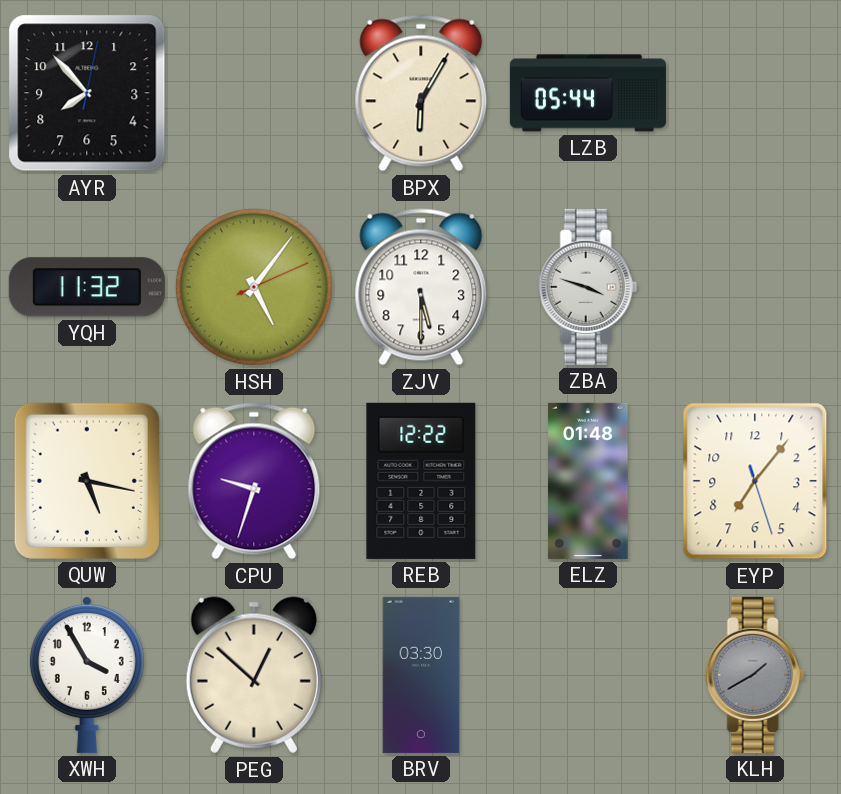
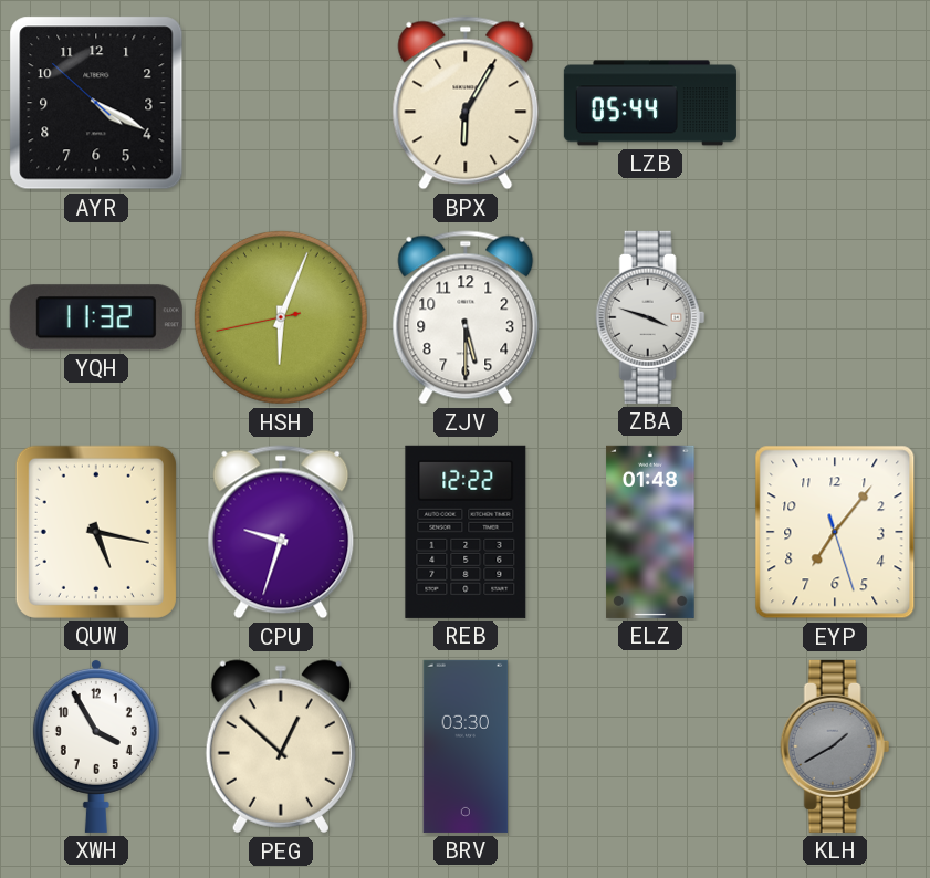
AYR: 7:53 -> 4:19
HSH: 5:06 -> 6:03
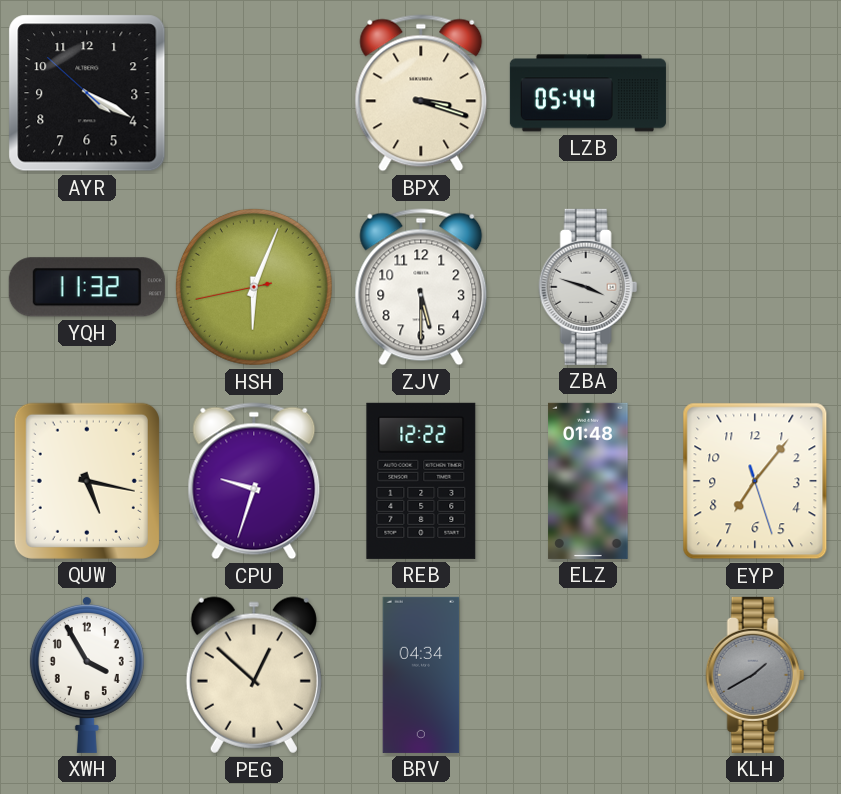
BPX: 6:05 -> 3:18
BRV: 03:30 -> 04:34
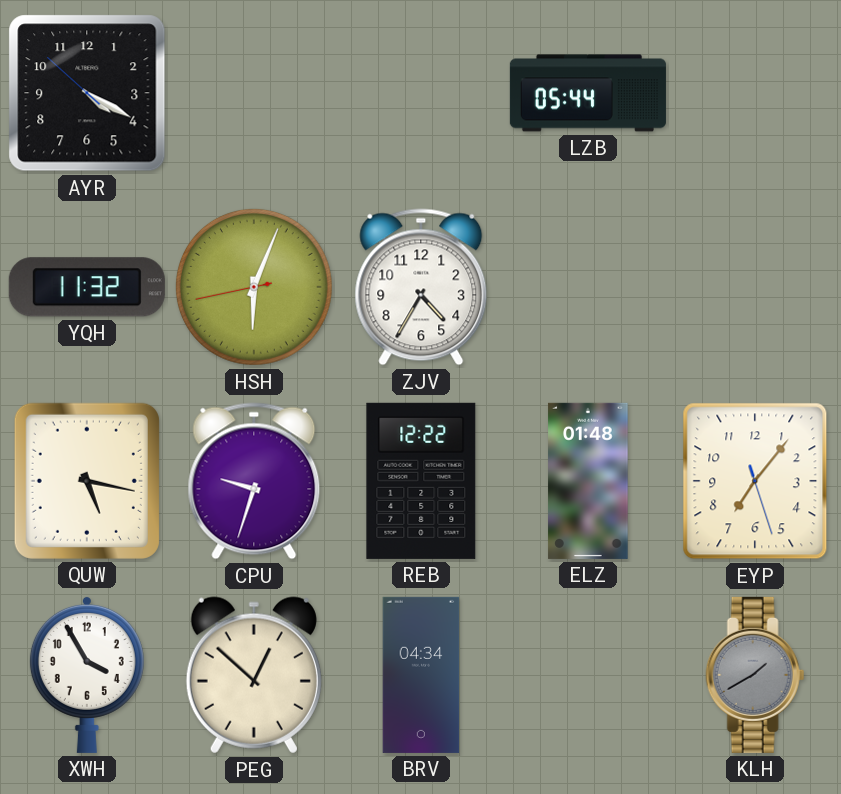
BPX: 3:18 -> none
ZJV: 5:30 -> 4:35
ZBA: 3:48 -> none
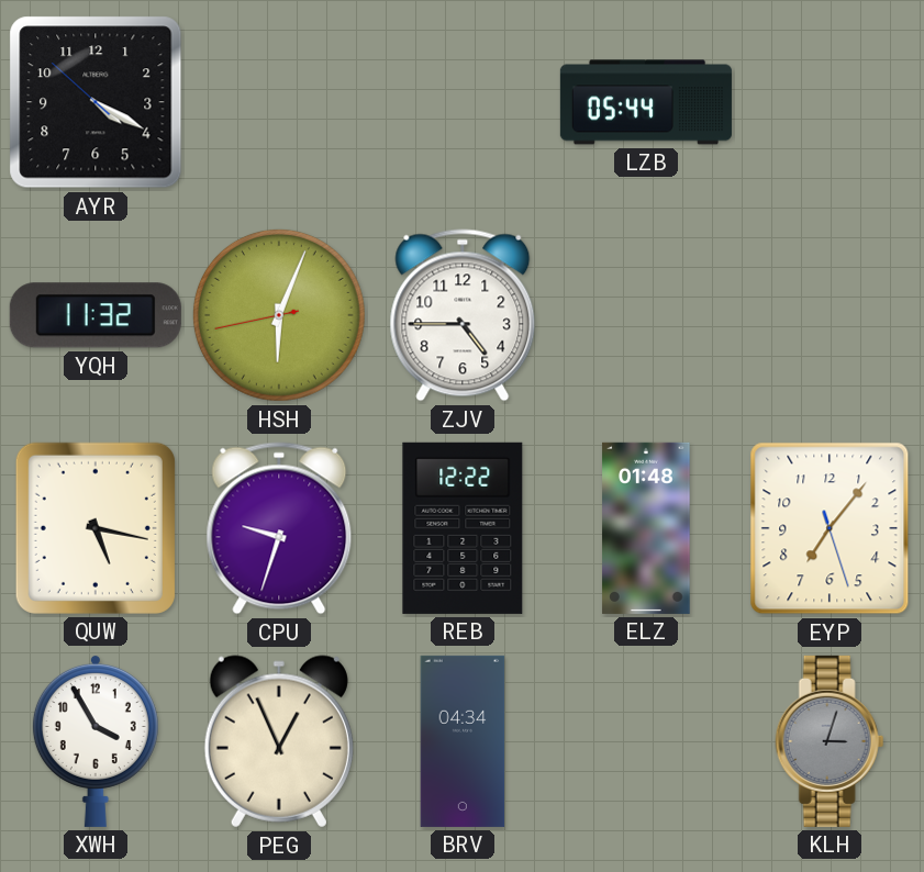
ZJV: 4:35 -> 4:45
PEG: 12:52 -> 12:56
KLH: 1:40 -> 3:03
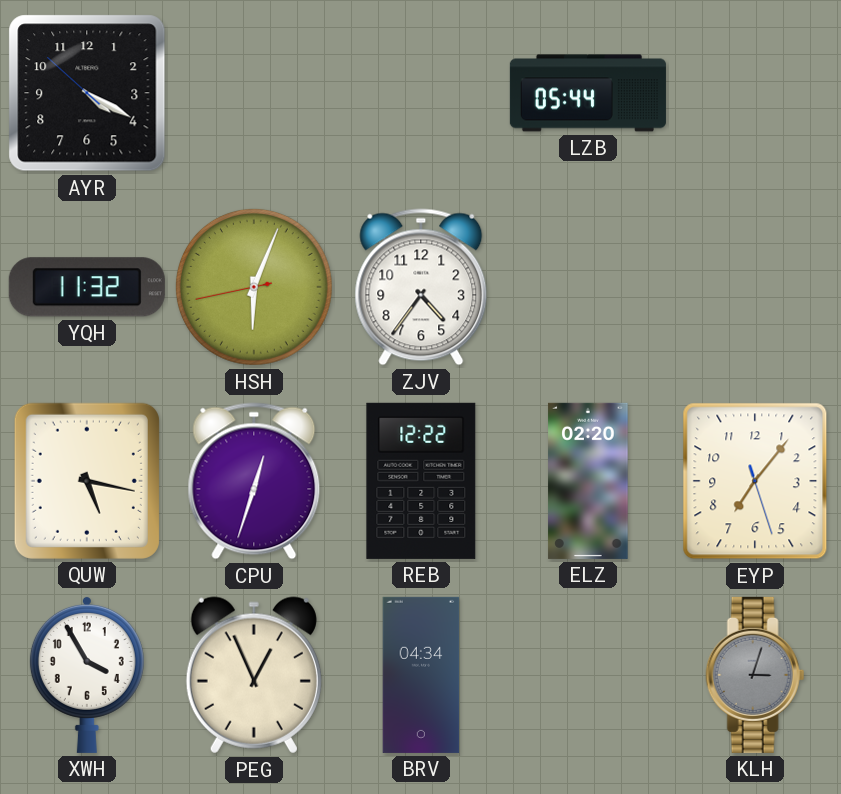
ZJV: 4:45 -> 4:36
CPU: 9:33 -> 12:33
ELZ: 01:48 -> 02:20
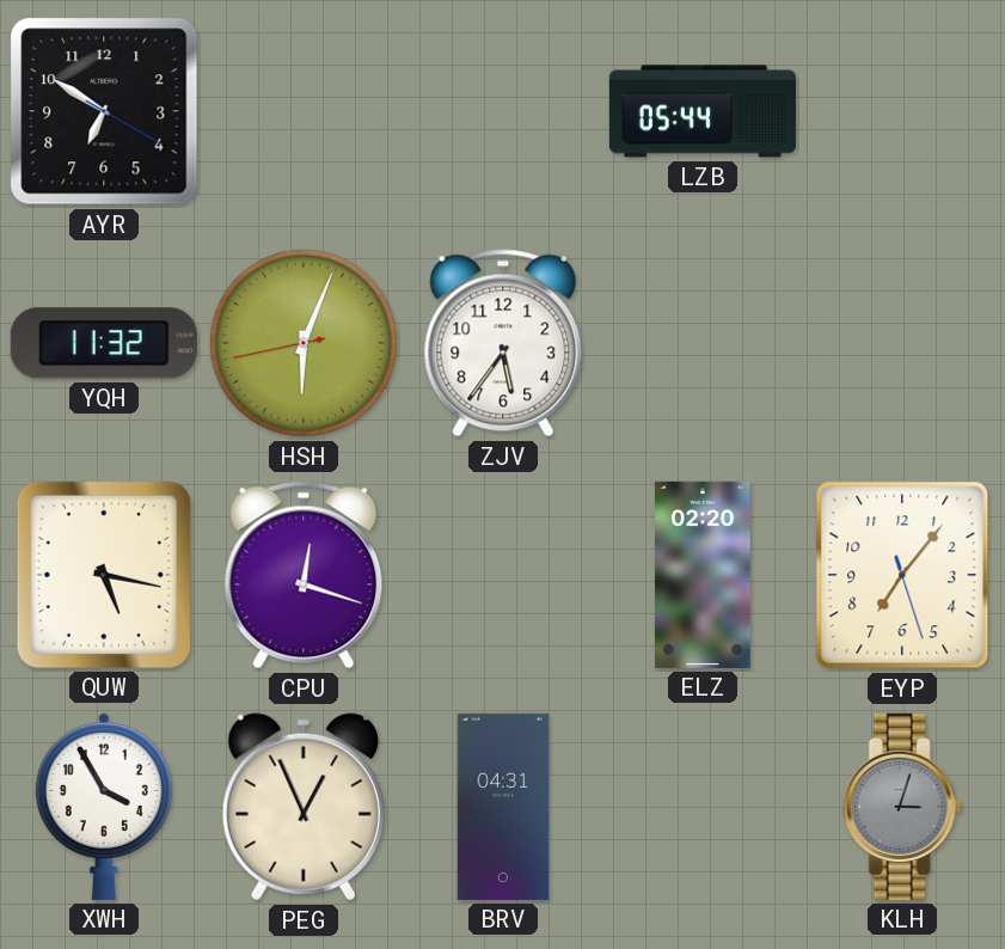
AYR: 4:19 -> 6:50
ZJV: 4:36 -> 5:36
CPU: 12:33 -> 12:18
REB: 12:22 -> none
BRV: 04:34 -> 04:31
